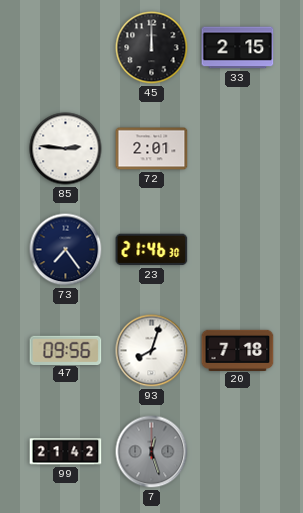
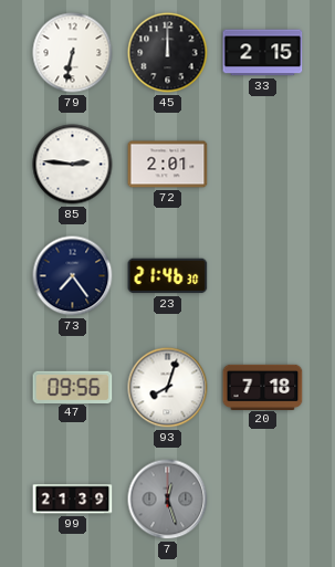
79: none -> 6:32
99: 21:42 -> 21:39
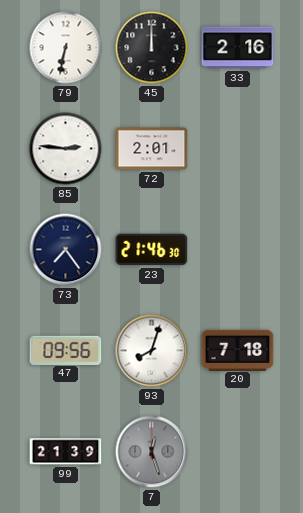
33: 2:15 -> 2:16
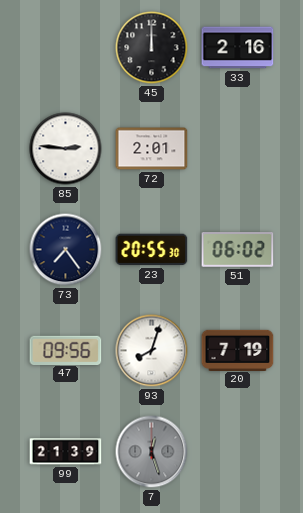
79: 6:32 -> none
23: 21:46 -> 20:55
51: none -> 06:02
20: 7:18 -> 7:19
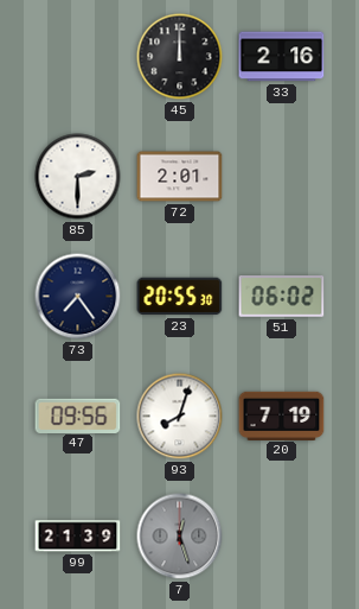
85: 2:46 -> 2:30
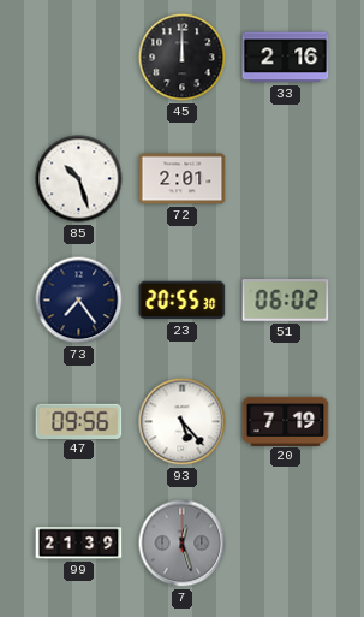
85: 2:30 -> 10:27
93: 8:03 -> 5:23
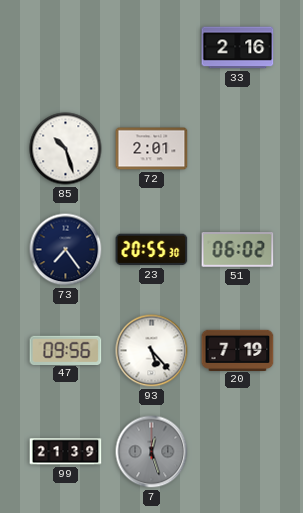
45: 12:00 -> none
